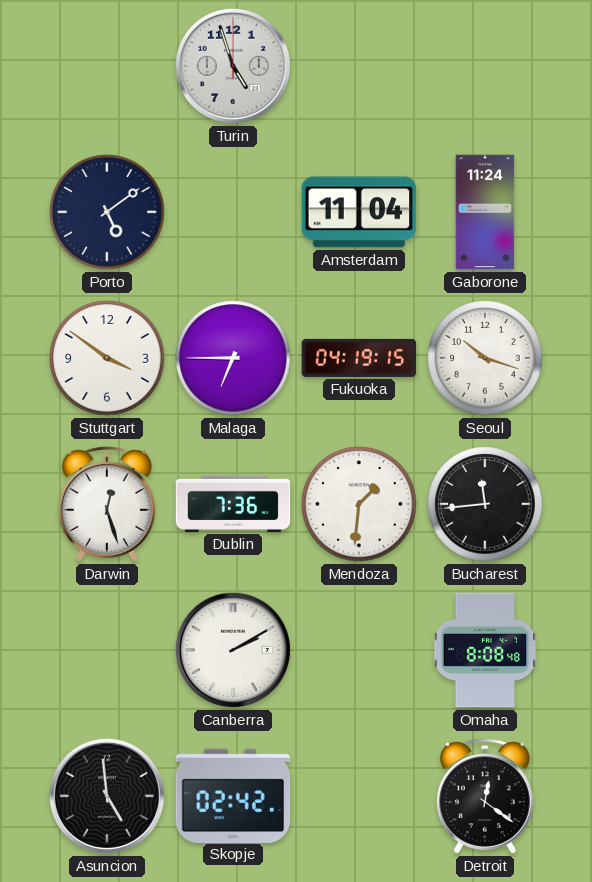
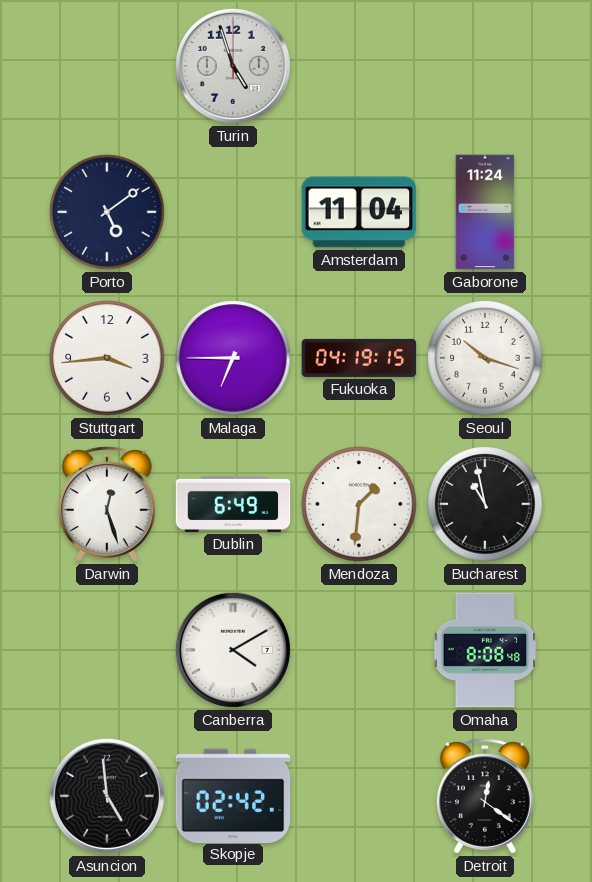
Stuttgart: 3:51 -> 3:44
Dublin: 7:36 -> 6:49
Bucharest: 11:44 -> 10:58
Canberra: 2:10 -> 4:10
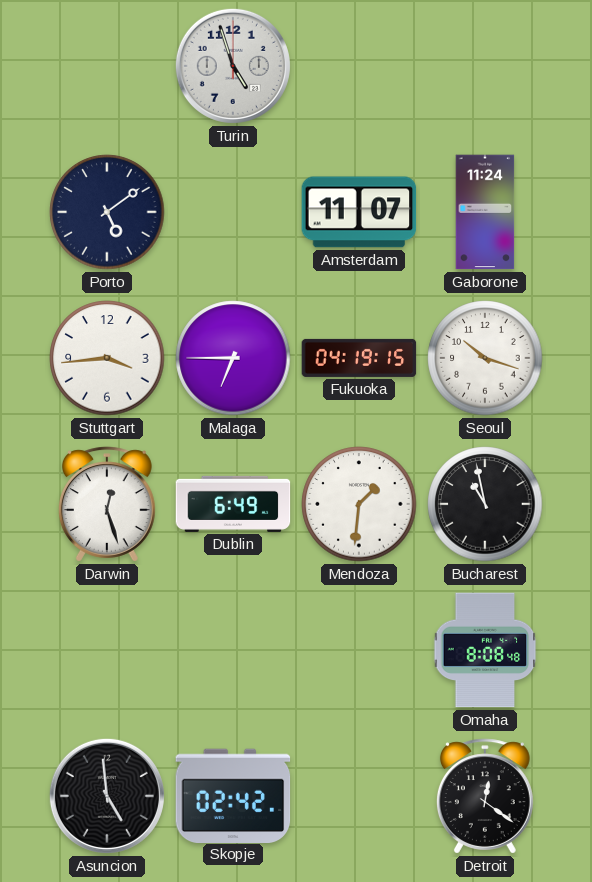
Amsterdam: 11:04 -> 11:07
Canberra: 4:10 -> none
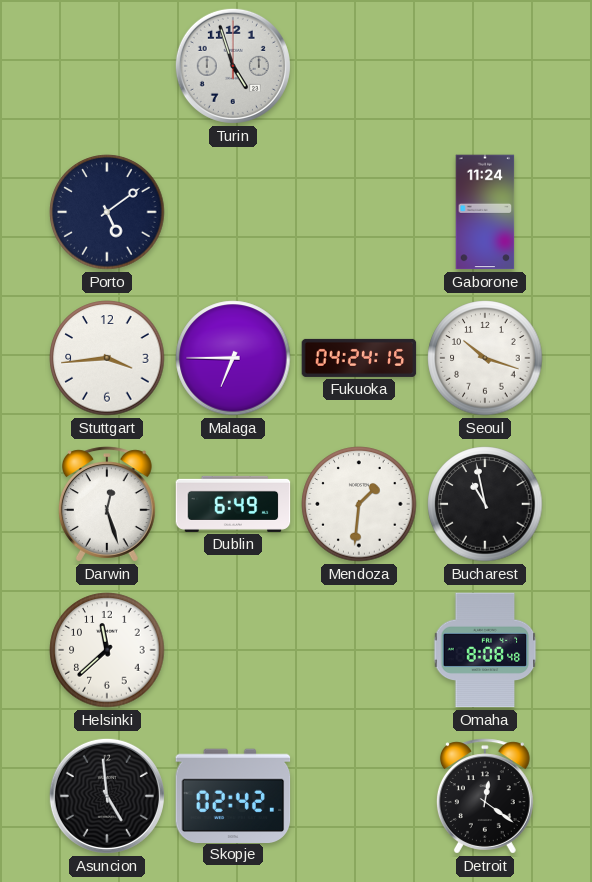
Amsterdam: 11:07 -> none
Fukuoka: 04:19 -> 04:24
Helsinki: none -> 11:38
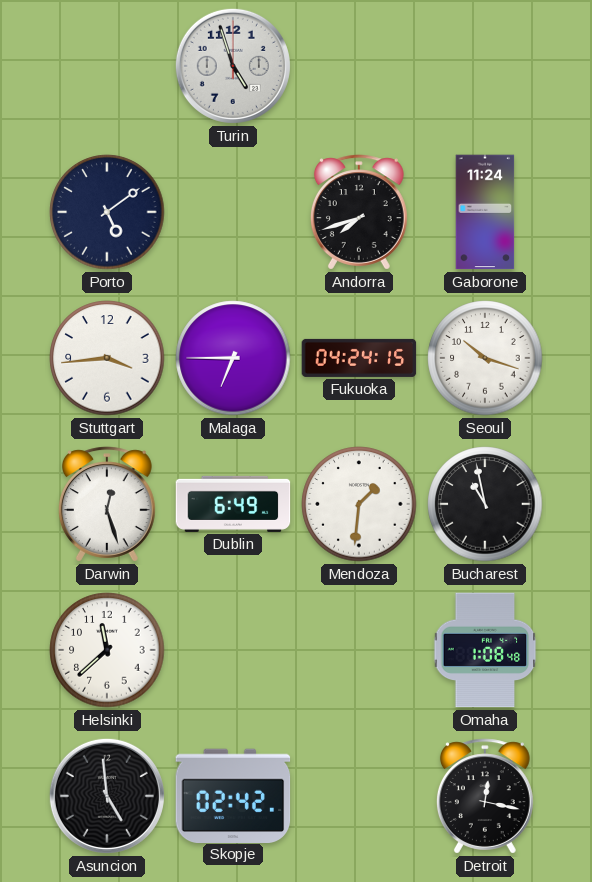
Andorra: none -> 7:42
Omaha: 8:08 -> 1:08
Detroit: 12:21 -> 12:17
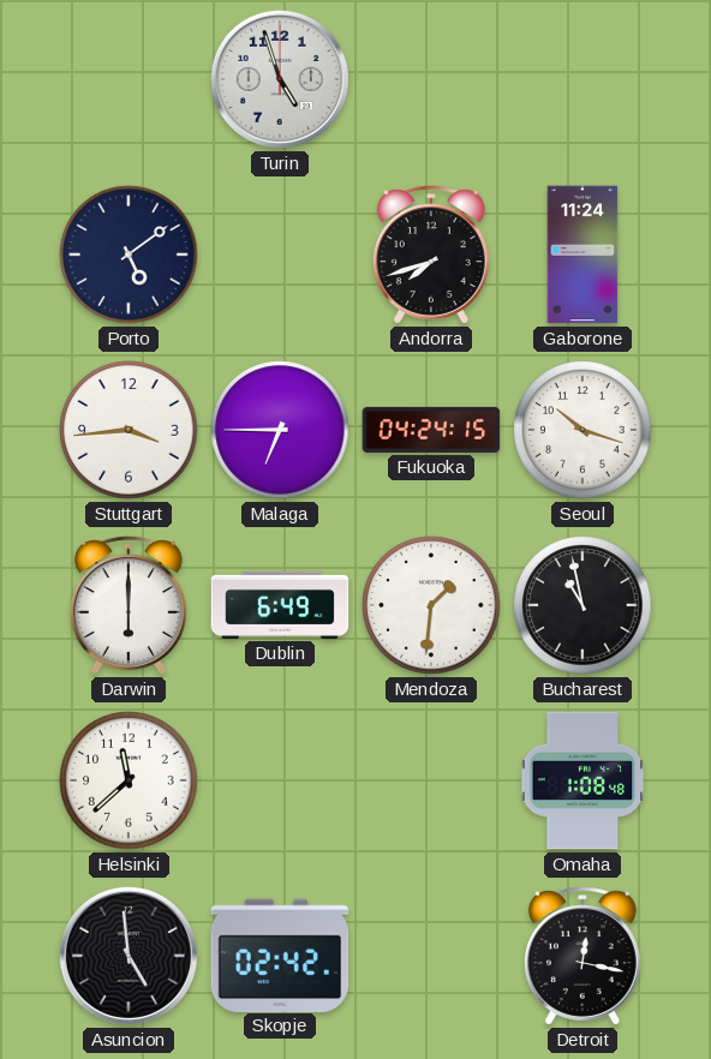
Darwin: 12:27 -> 6:00
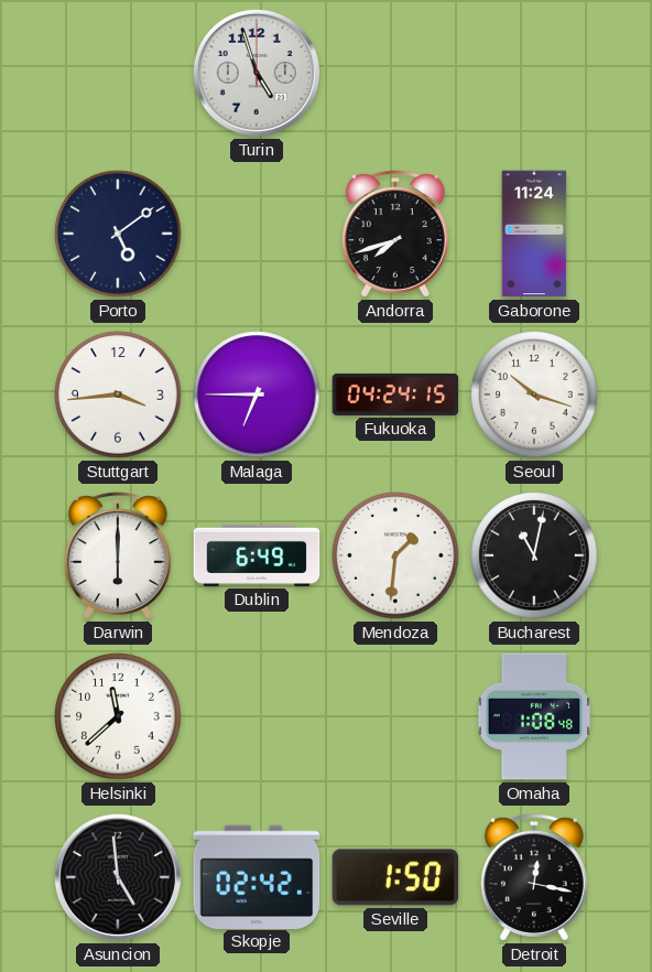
Bucharest: 10:58 -> 11:02
Seville: none -> 1:50
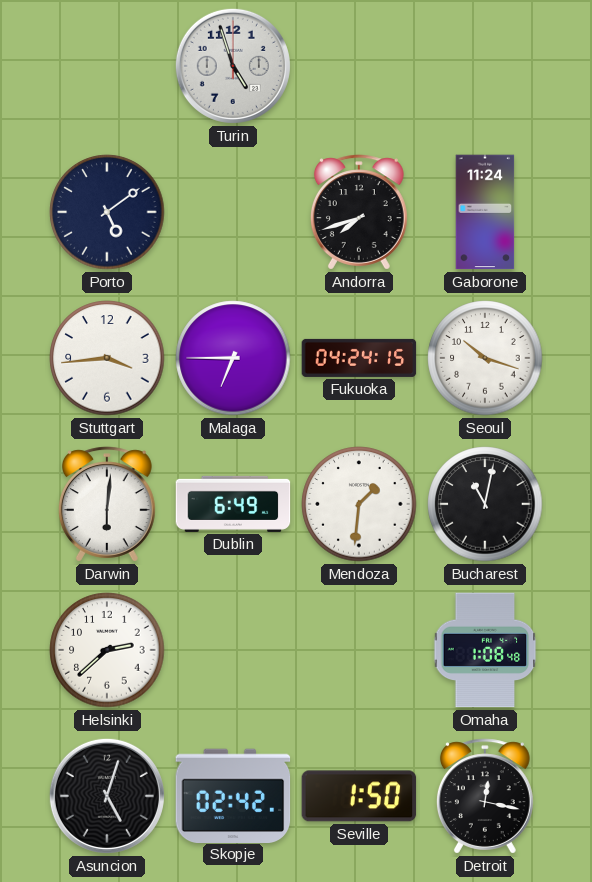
Darwin: 6:00 -> 6:01
Helsinki: 11:38 -> 2:38
Asuncion: 4:59 -> 5:03
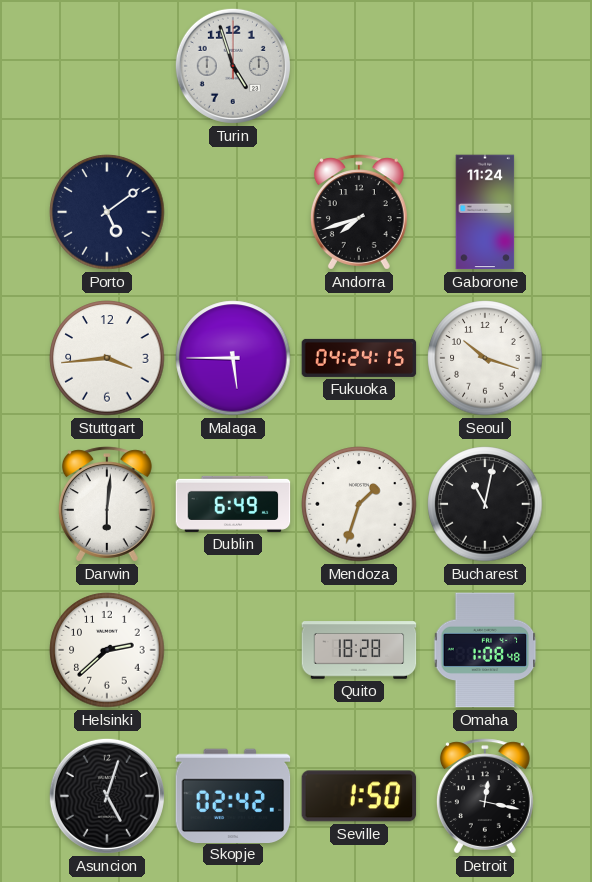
Malaga: 6:45 -> 5:45
Mendoza: 1:31 -> 1:33
Quito: none -> 18:28
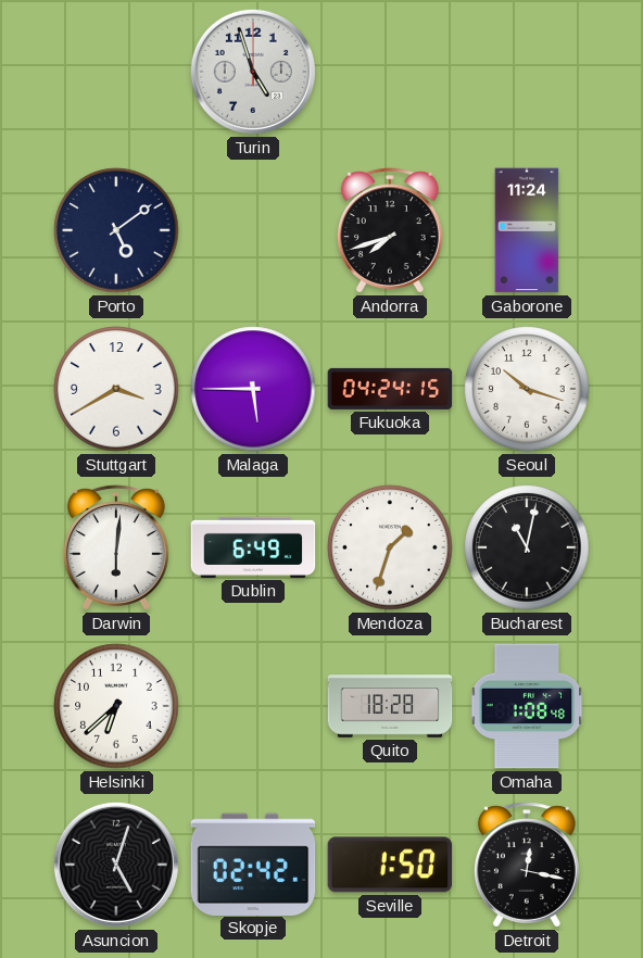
Stuttgart: 3:44 -> 3:40
Helsinki: 2:38 -> 6:38
